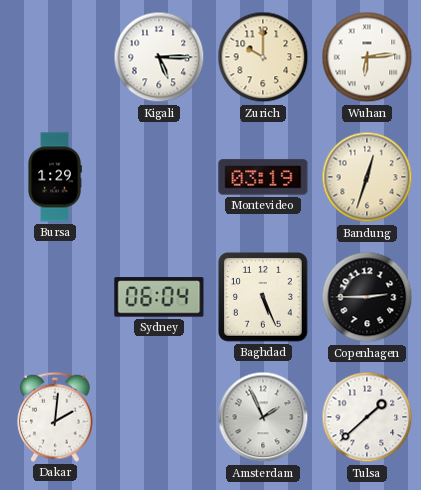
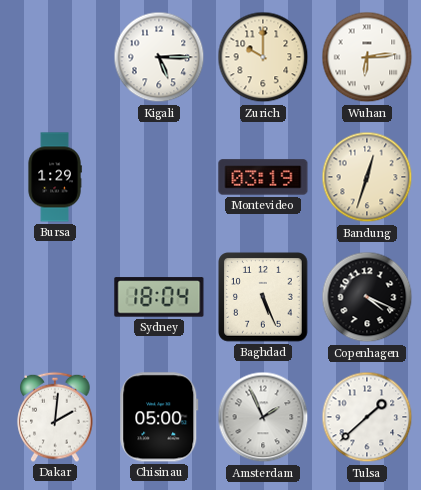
Sydney: 06:04 -> 18:04
Copenhagen: 2:45 -> 4:19
Chisinau: none -> 05:00
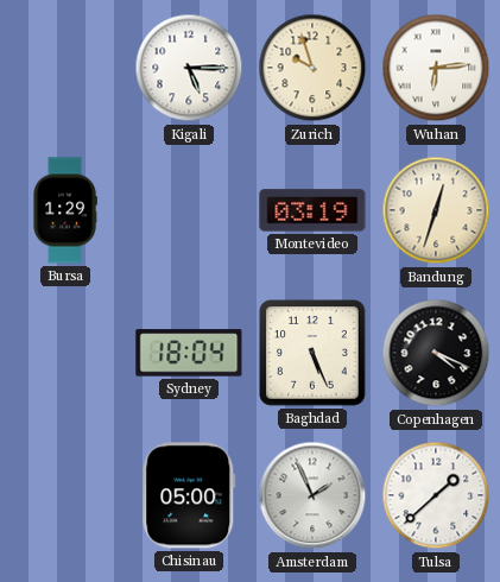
Zurich: 10:00 -> 9:57
Dakar: 2:01 -> none
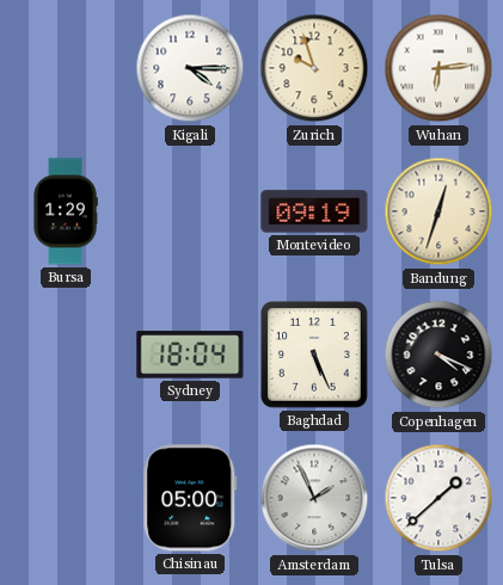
Kigali: 5:15 -> 4:15
Montevideo: 03:19 -> 09:19
